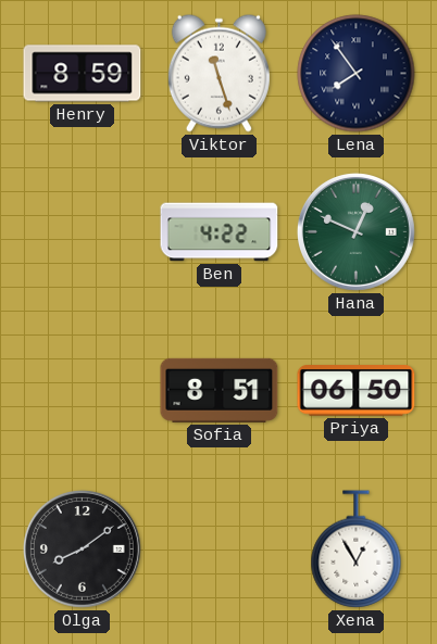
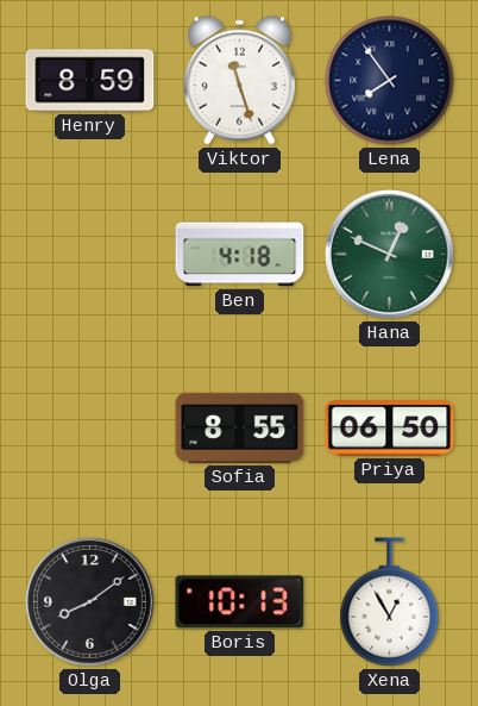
Ben: 4:22 -> 4:18
Sofia: 8:51 -> 8:55
Boris: none -> 10:13
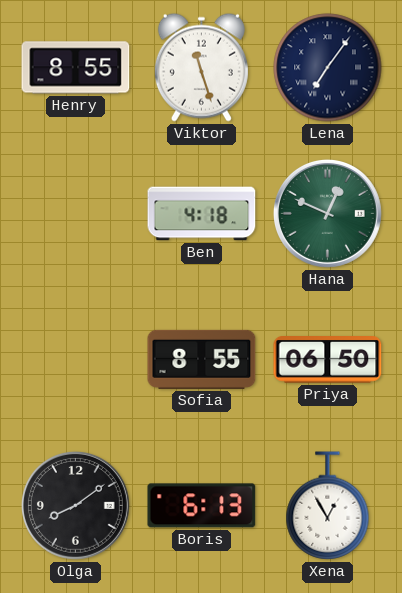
Henry: 8:59 -> 8:55
Lena: 7:54 -> 7:06
Boris: 10:13 -> 6:13
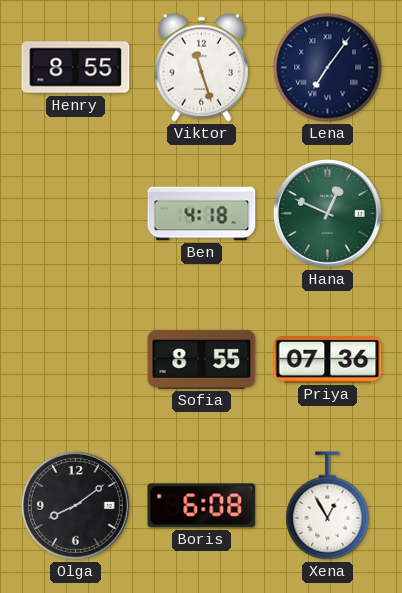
Priya: 06:50 -> 07:36
Boris: 6:13 -> 6:08
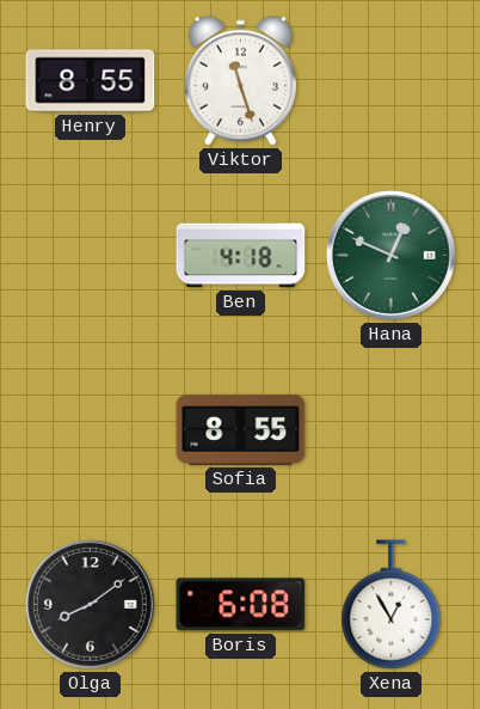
Lena: 7:06 -> none
Priya: 07:36 -> none
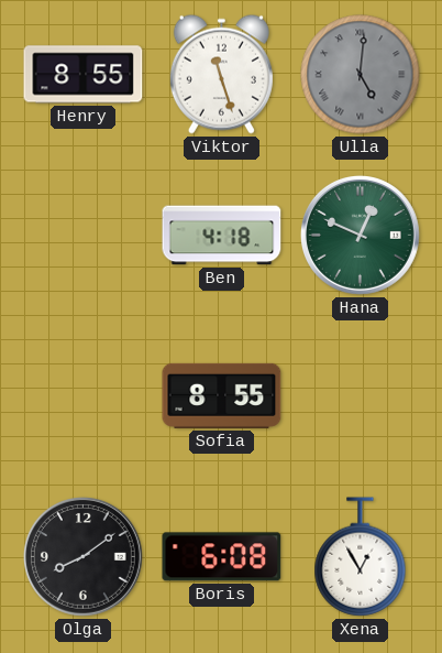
Ulla: none -> 5:01
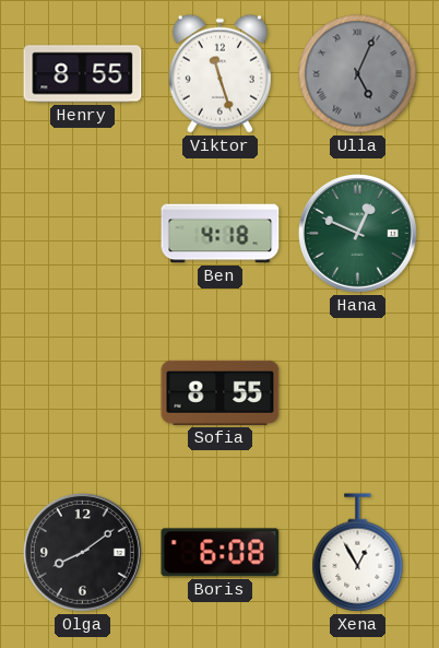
Ulla: 5:01 -> 5:04
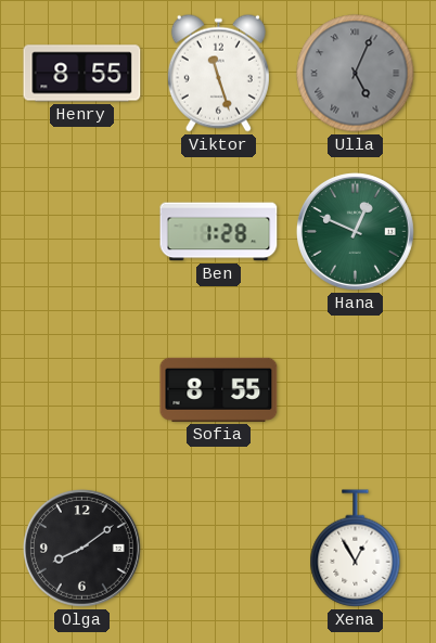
Ben: 4:18 -> 1:28
Boris: 6:08 -> none
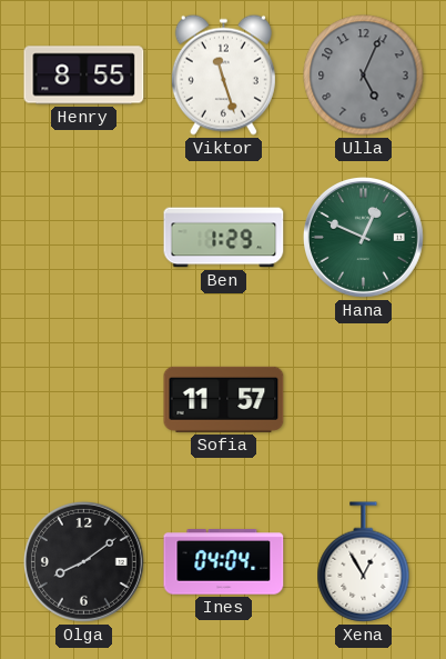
Ulla numerals: Roman -> Arabic
Ben: 1:28 -> 1:29
Sofia: 8:55 -> 11:57
Ines: none -> 04:04
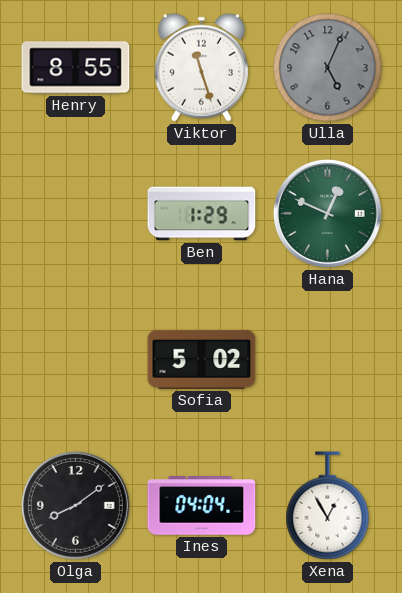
Sofia: 11:57 -> 5:02
